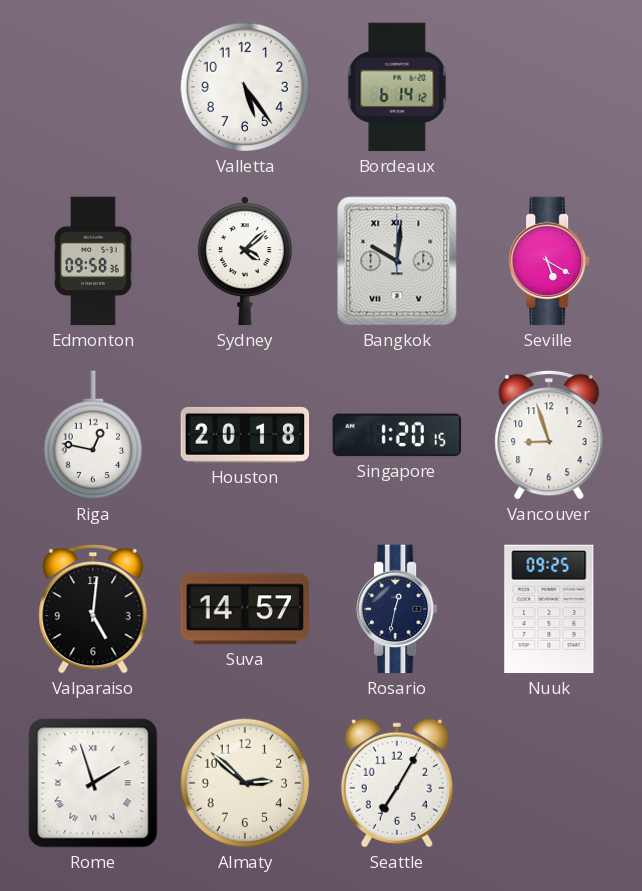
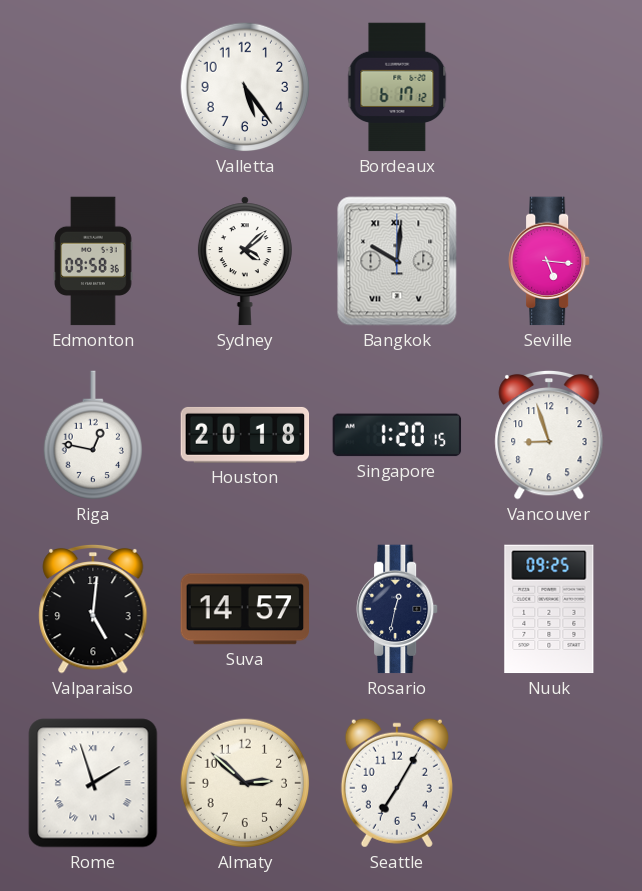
Bordeaux: 6:14 -> 6:17
Seville: 5:20 -> 5:16
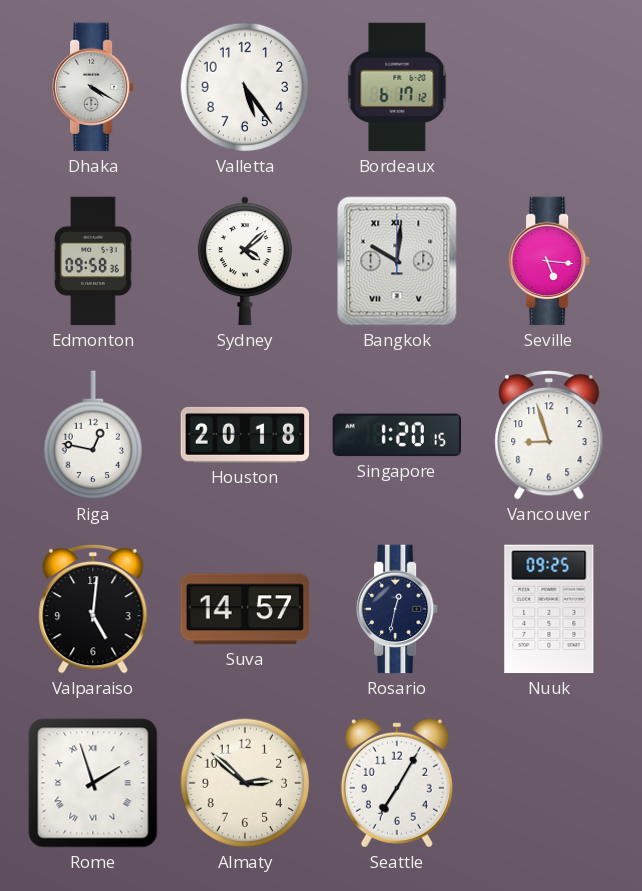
Dhaka: none -> 4:20
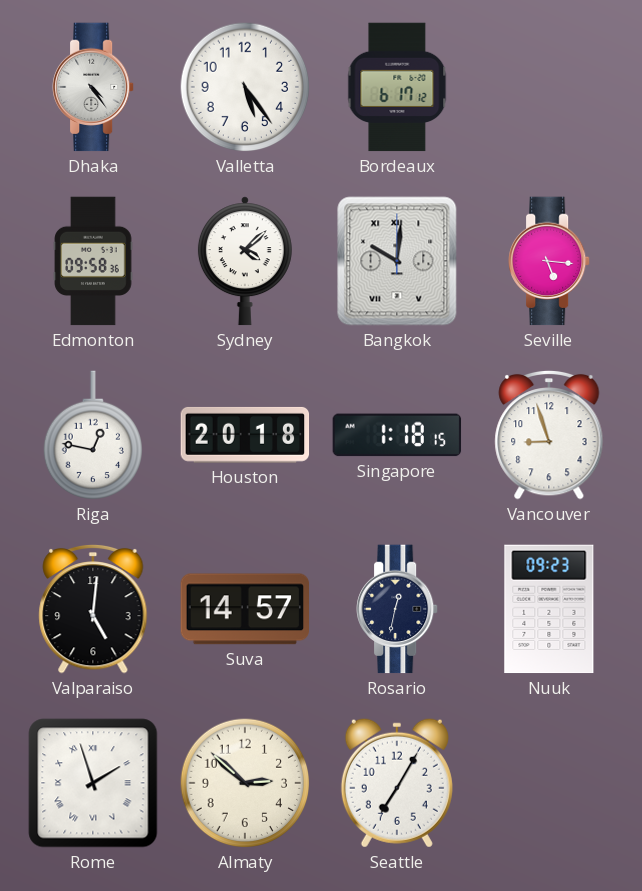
Dhaka: 4:20 -> 4:24
Singapore: 1:20 -> 1:18
Nuuk: 09:25 -> 09:23
